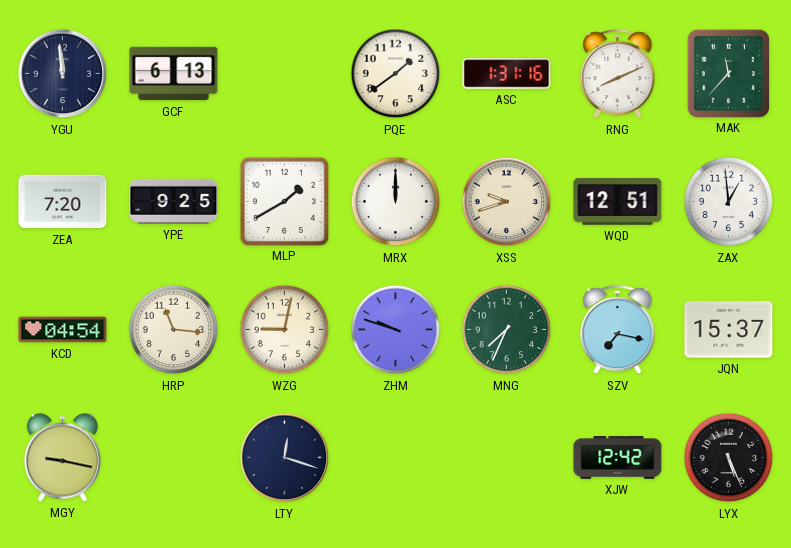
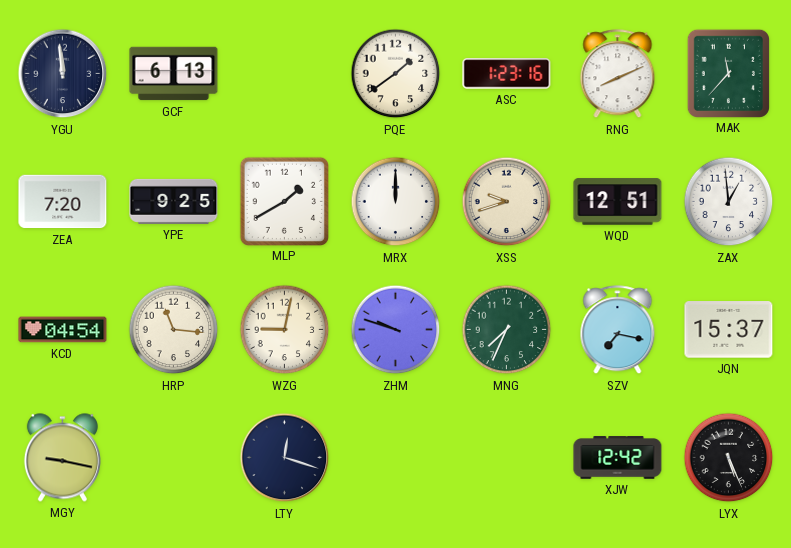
ASC: 1:31 -> 1:23
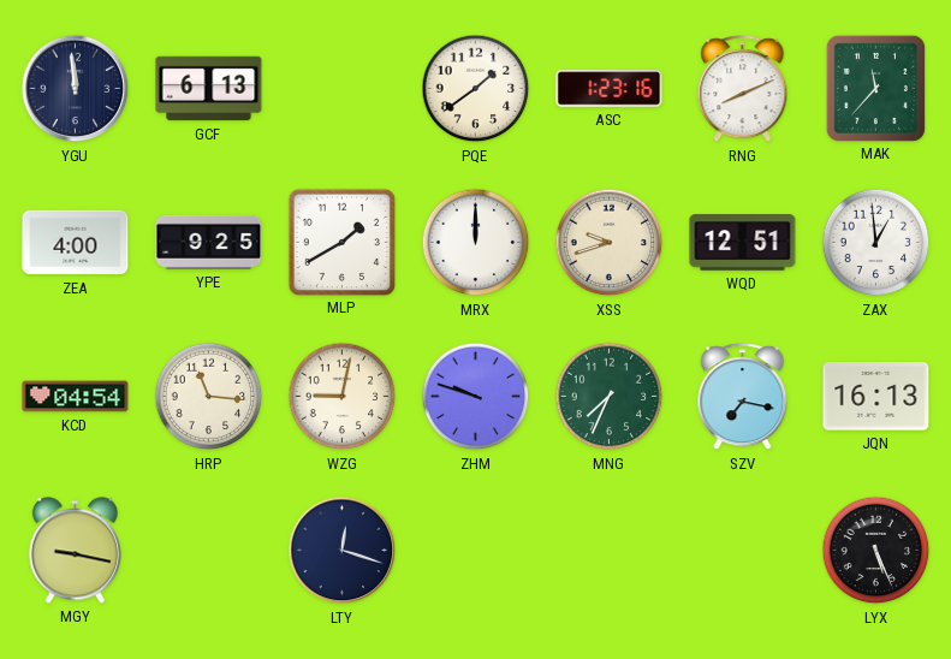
ZEA: 7:20 -> 4:00
JQN: 15:37 -> 16:13
XJW: 12:42 -> none
